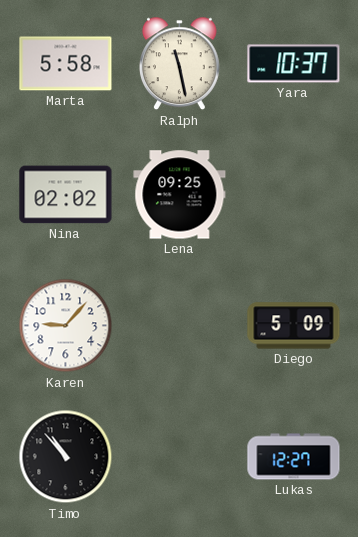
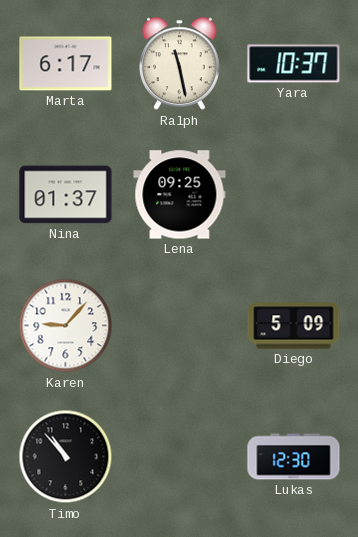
Marta: 5:58 -> 6:17
Nina: 02:02 -> 01:37
Lukas: 12:27 -> 12:30
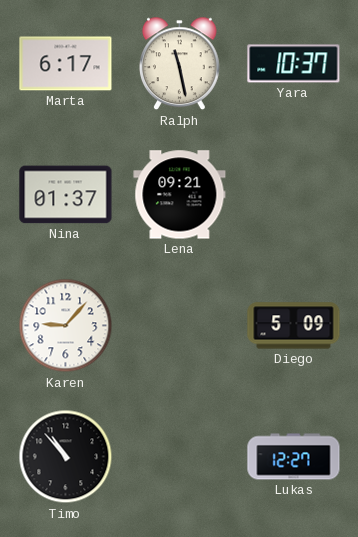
Lena: 09:25 -> 09:21
Lukas: 12:30 -> 12:27
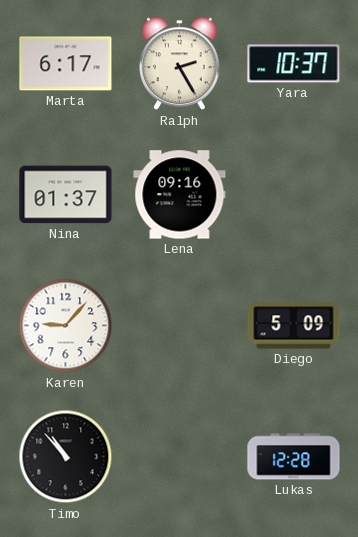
Ralph: 11:28 -> 2:25
Lena: 09:21 -> 09:16
Lukas: 12:27 -> 12:28
